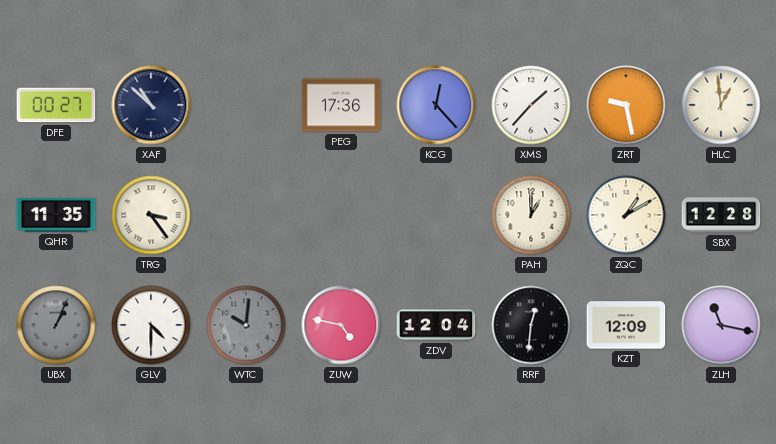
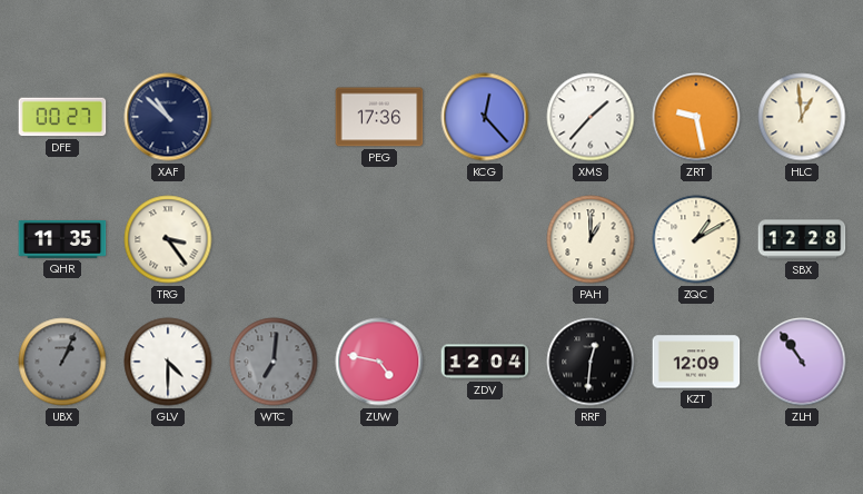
WTC: 10:01 -> 7:01
ZLH: 11:17 -> 10:54
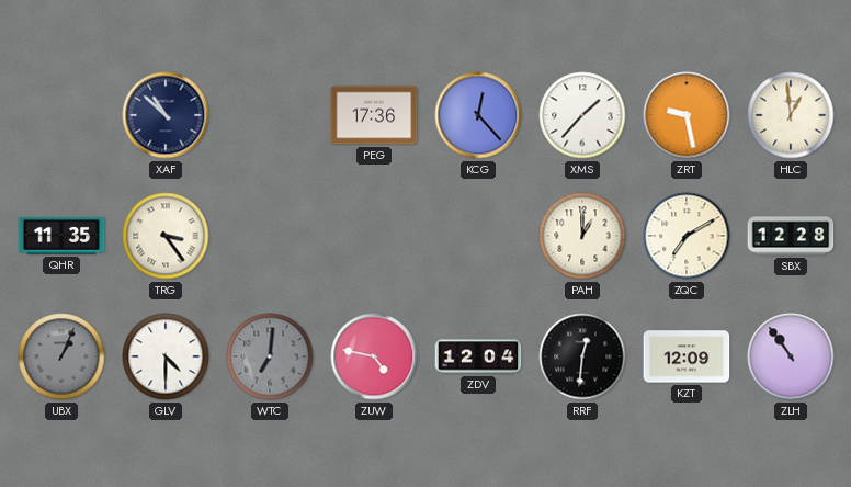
DFE: 00:27 -> none
ZQC: 1:10 -> 7:10
